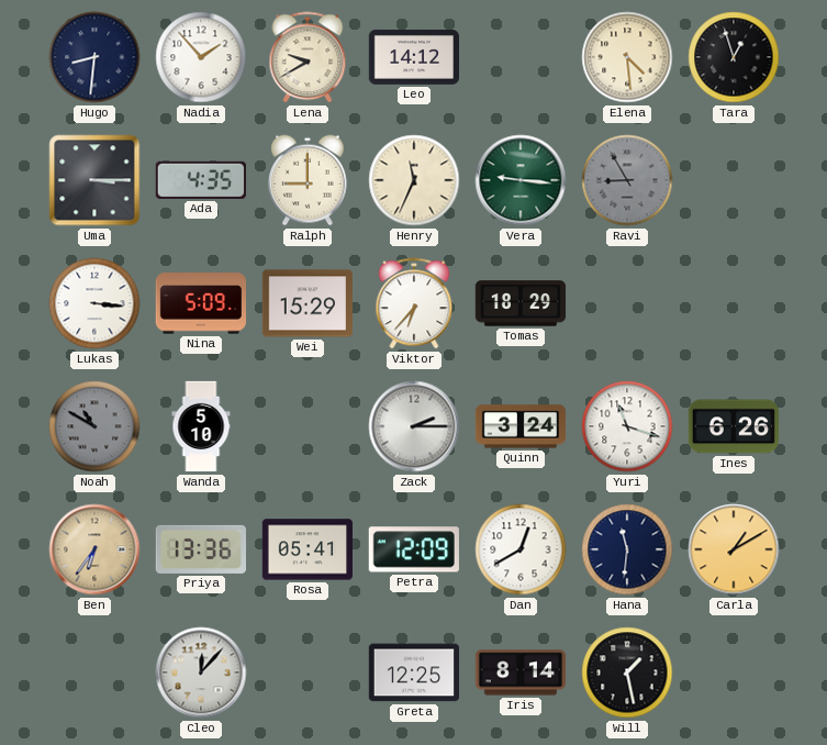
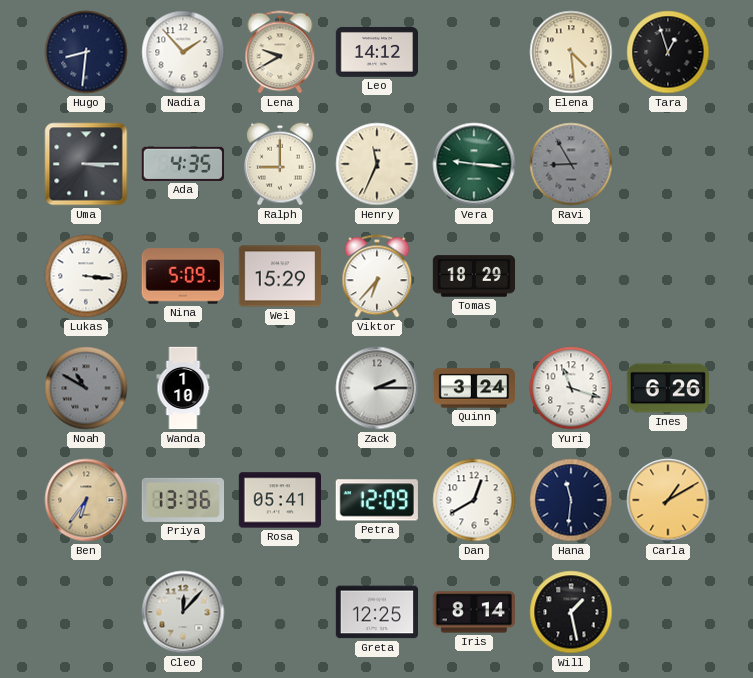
Wanda: 5:10 -> 1:10
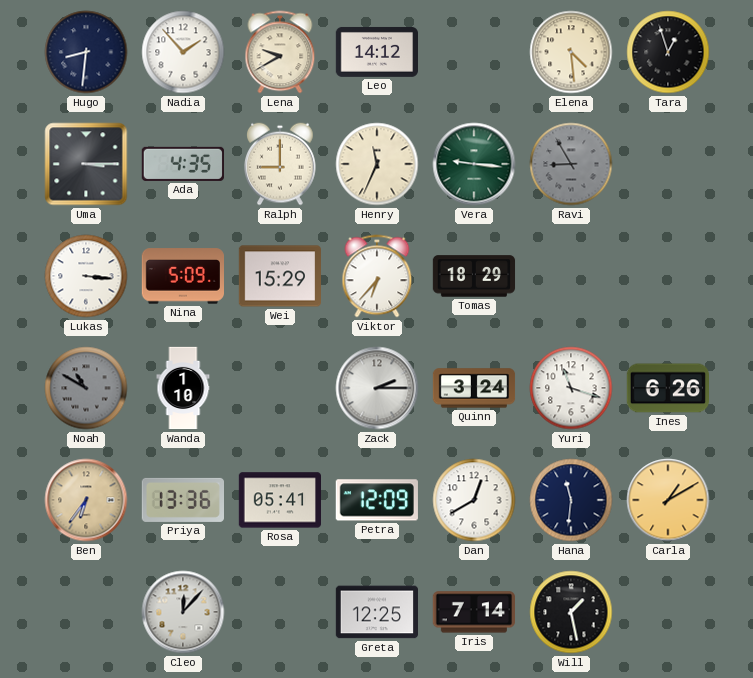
Iris: 8:14 -> 7:14
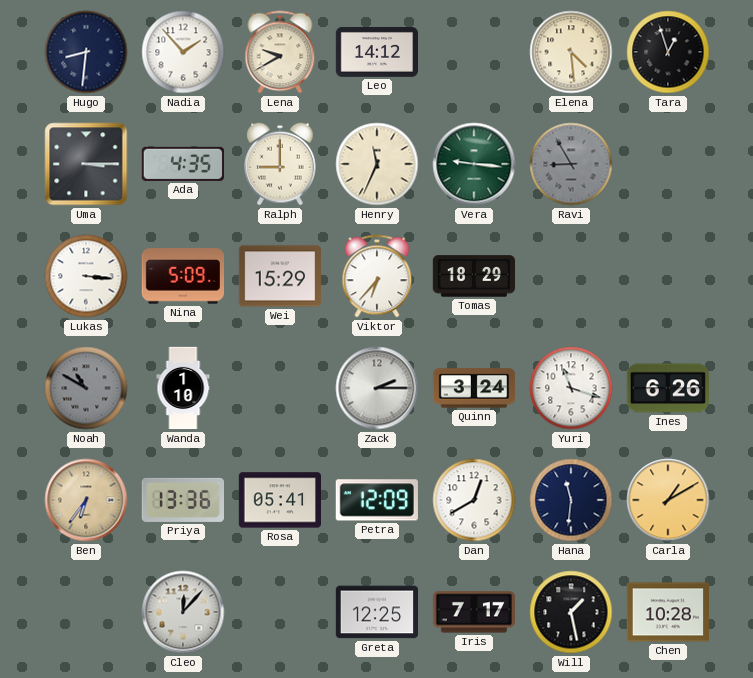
Iris: 7:14 -> 7:17
Chen: none -> 10:28
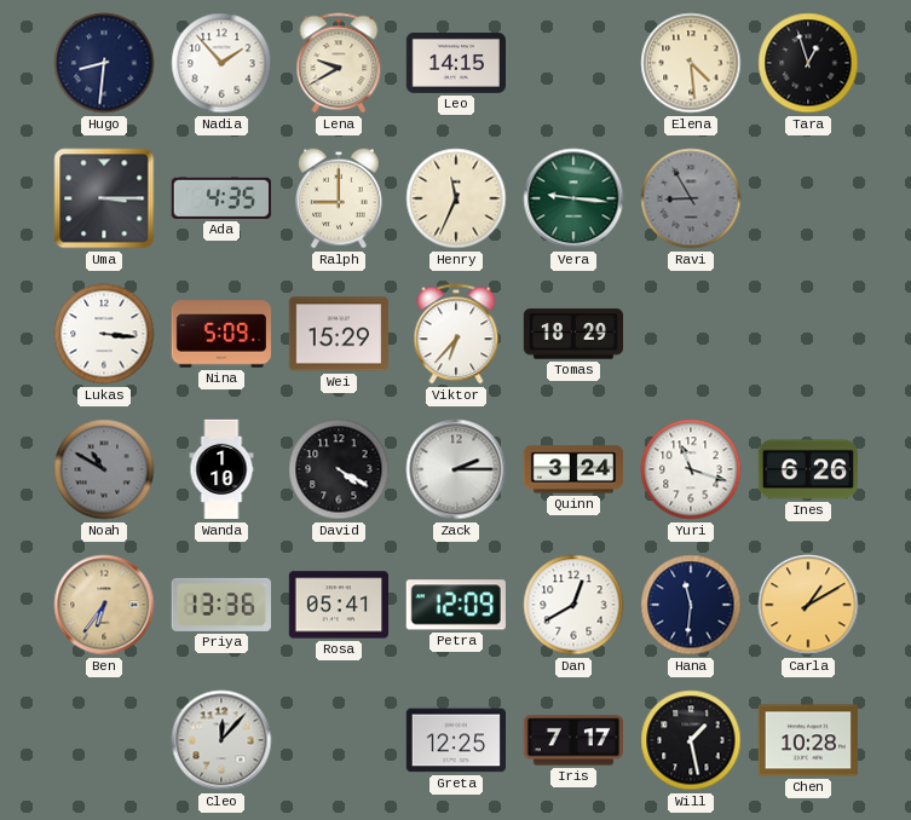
Leo: 14:12 -> 14:15
David: none -> 4:20
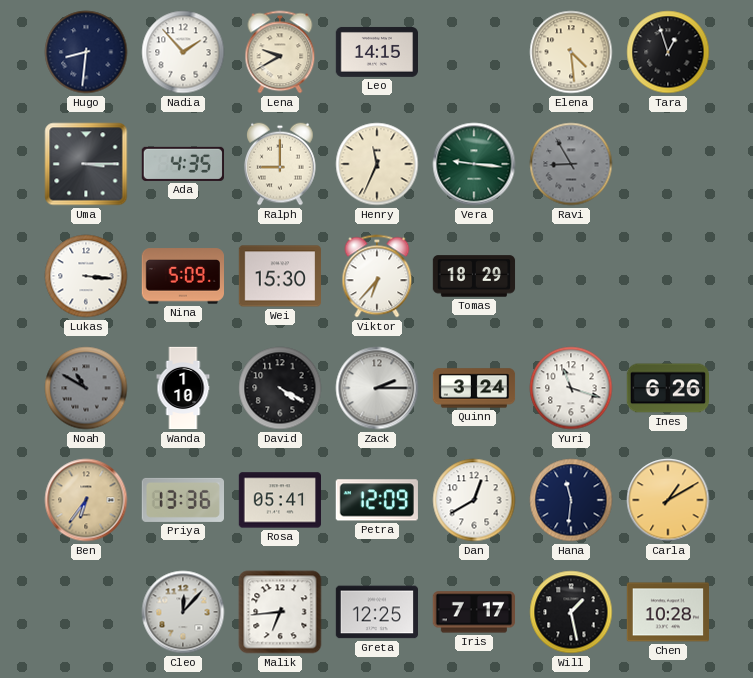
Wei: 15:29 -> 15:30
Malik: none -> 6:44
